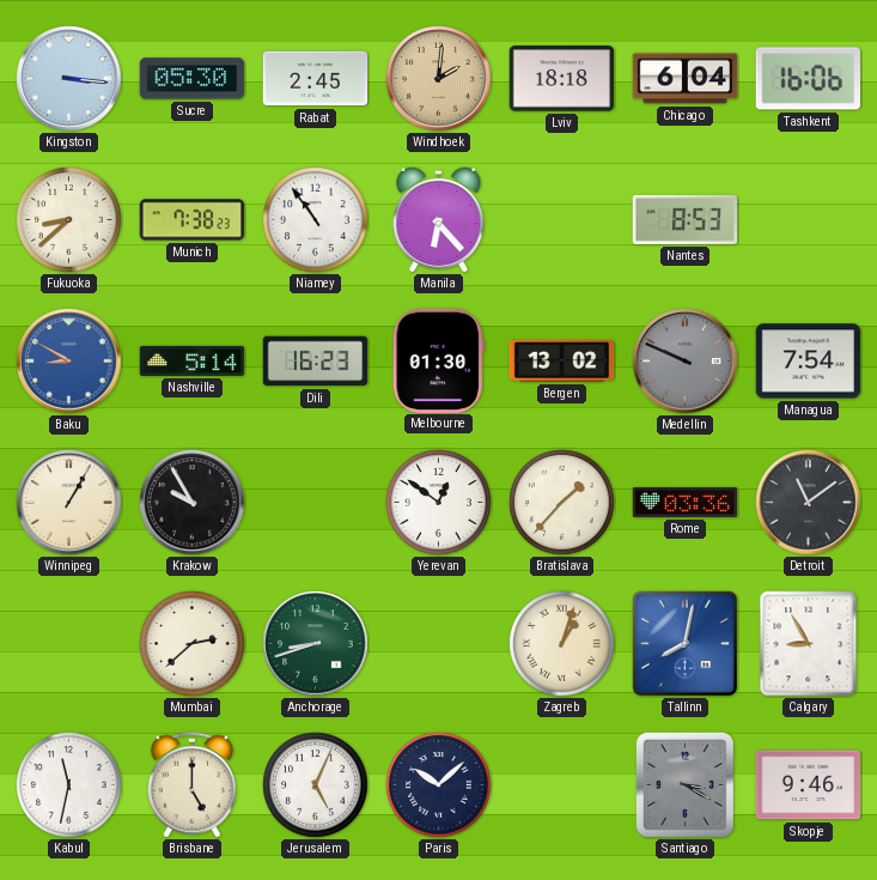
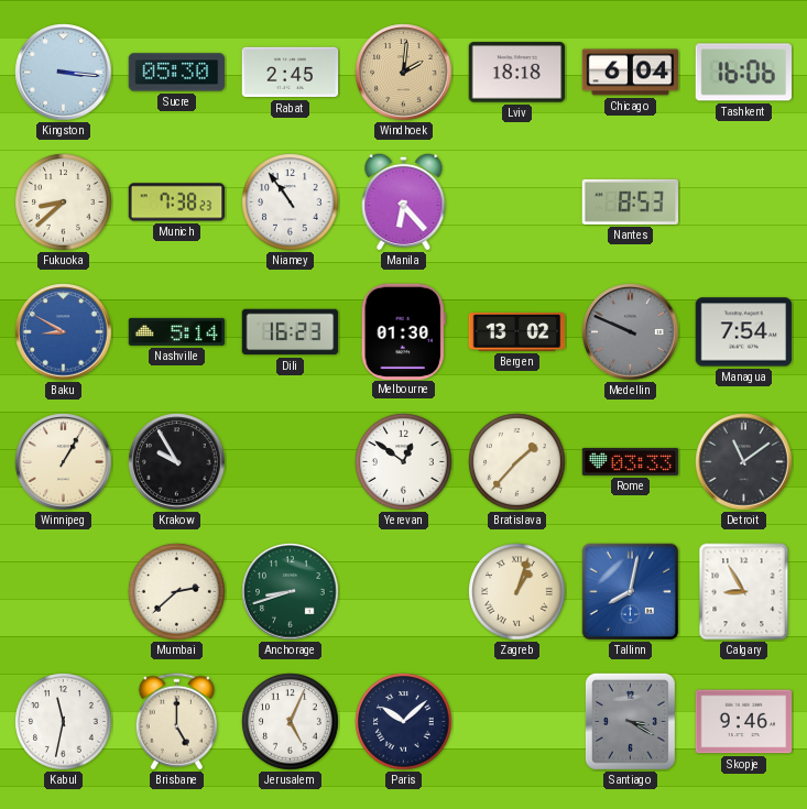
Rome: 03:36 -> 03:33
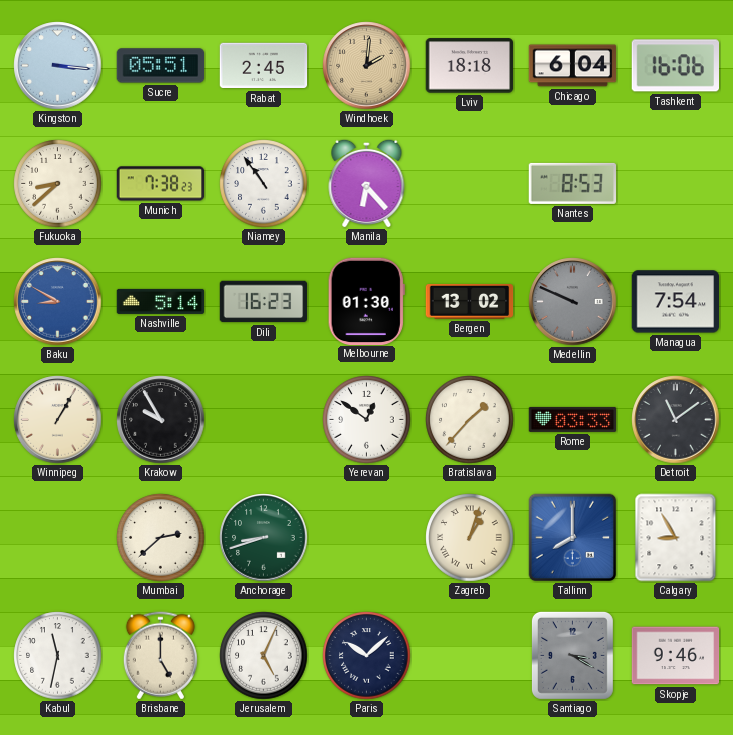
Sucre: 05:30 -> 05:51
Tallinn: 8:02 -> 8:00
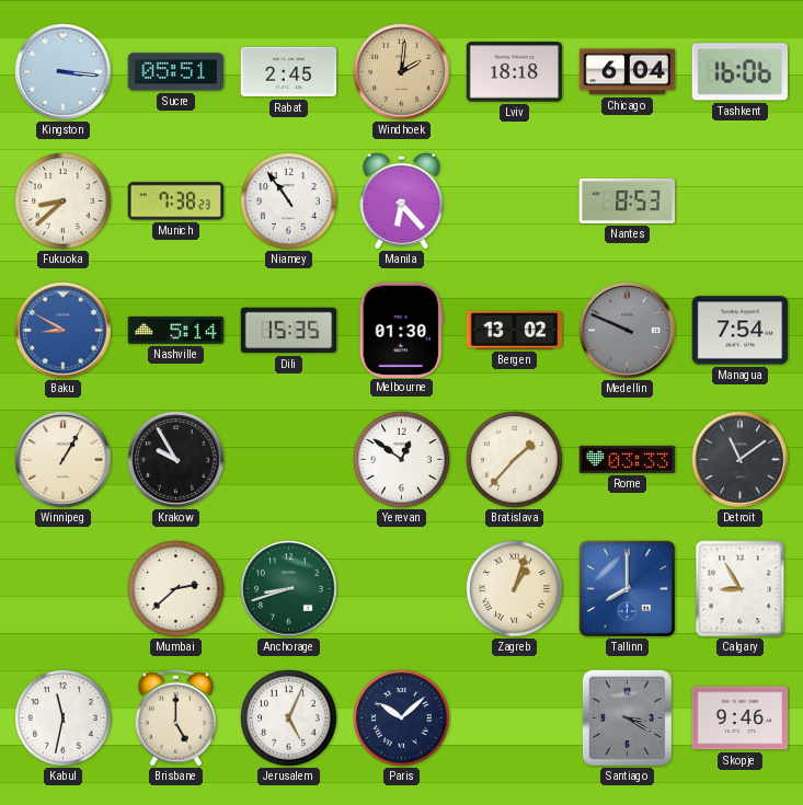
Dili: 16:23 -> 15:35
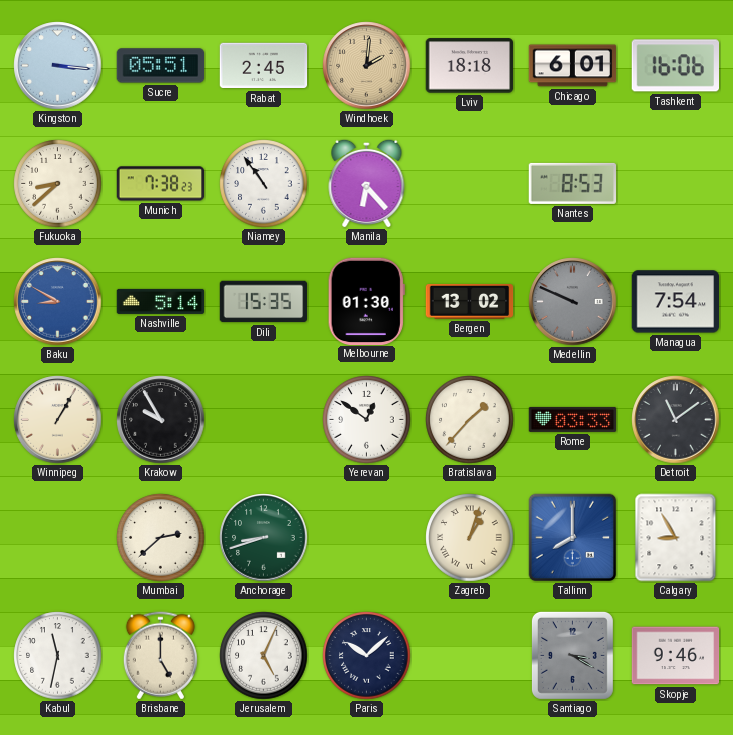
Chicago: 6:04 -> 6:01
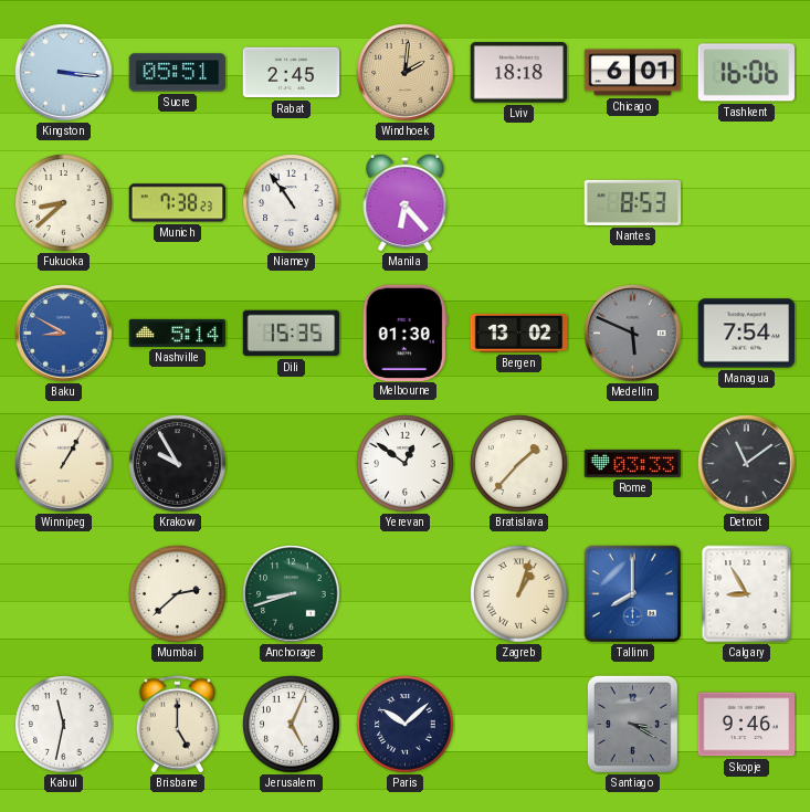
Medellin: 9:49 -> 5:49
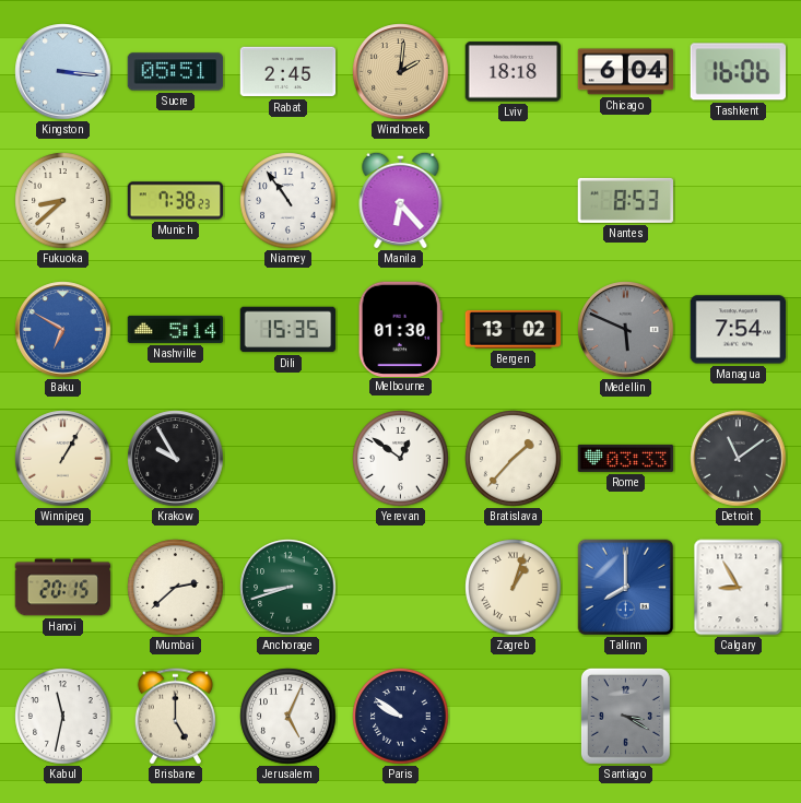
Chicago: 6:01 -> 6:04
Baku: 8:50 -> 6:50
Hanoi: none -> 20:15
Paris: 10:08 -> 9:51
Skopje: 9:46 -> none
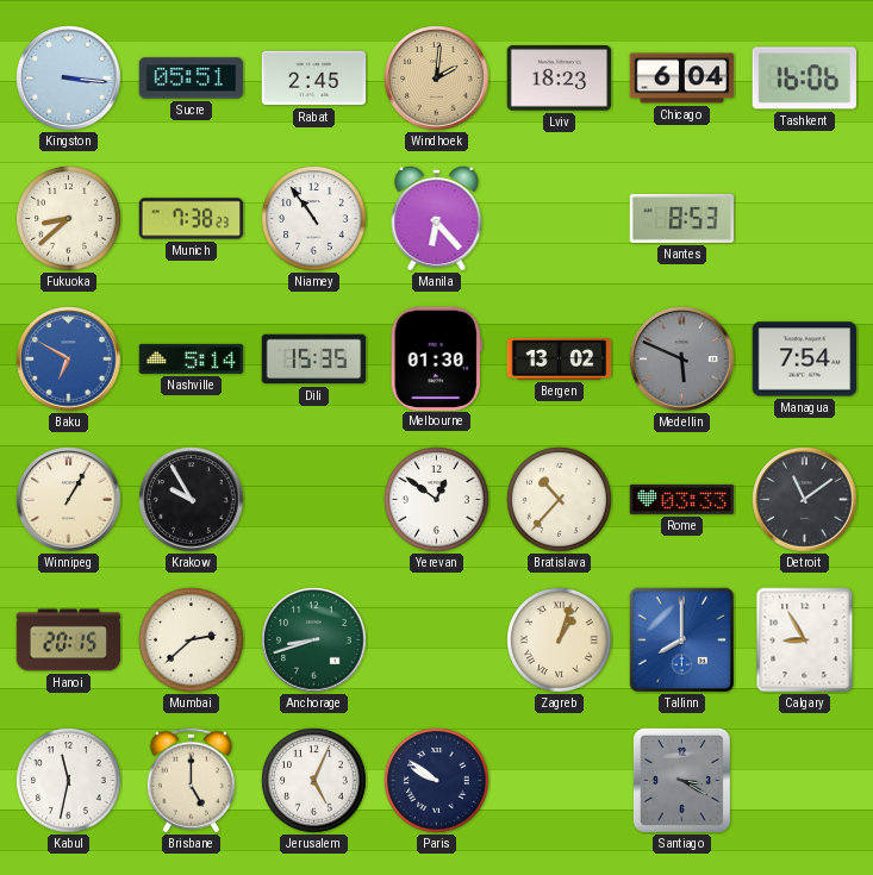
Lviv: 18:18 -> 18:23
Bratislava: 1:37 -> 10:37
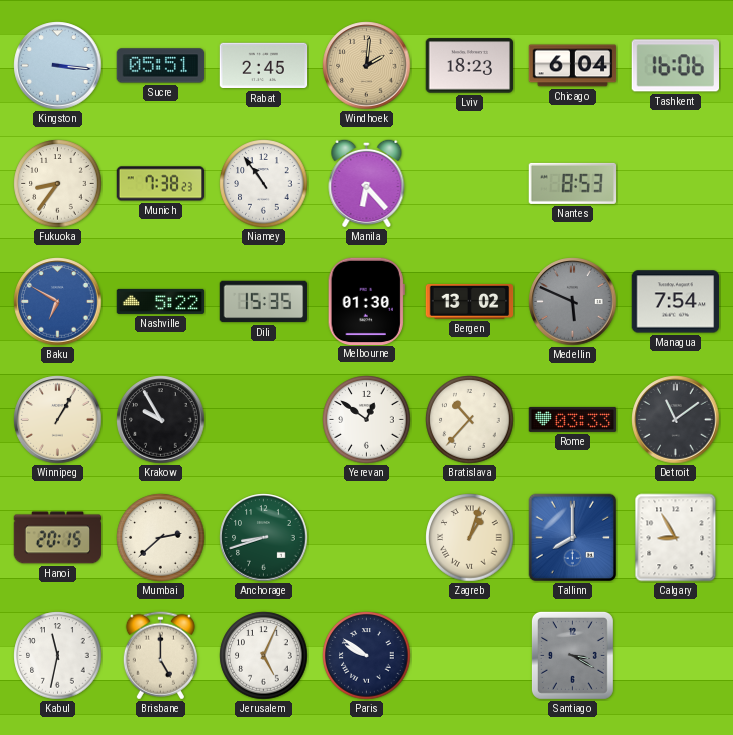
Fukuoka: 8:38 -> 8:36
Nashville: 5:14 -> 5:22
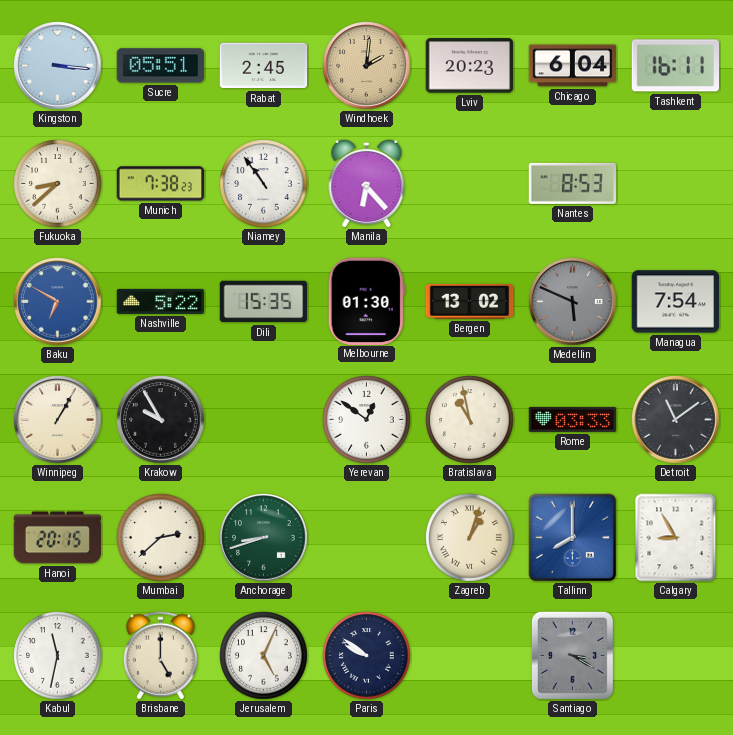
Lviv: 18:23 -> 20:23
Tashkent: 16:06 -> 16:11
Fukuoka: 8:36 -> 8:38
Bratislava: 10:37 -> 10:58
